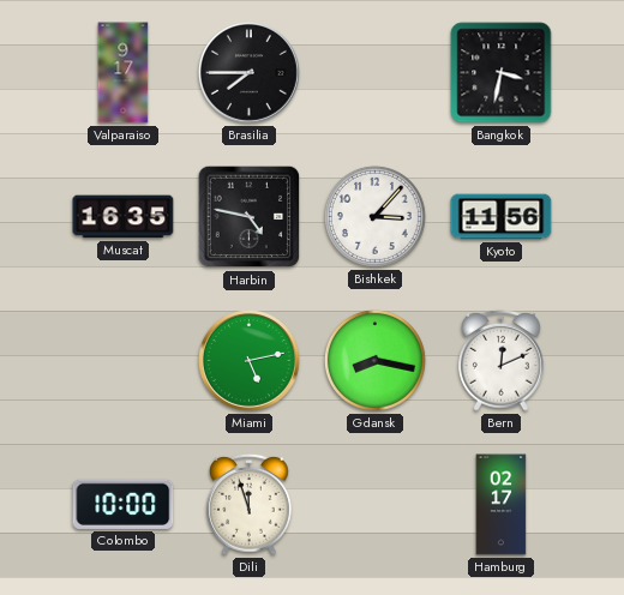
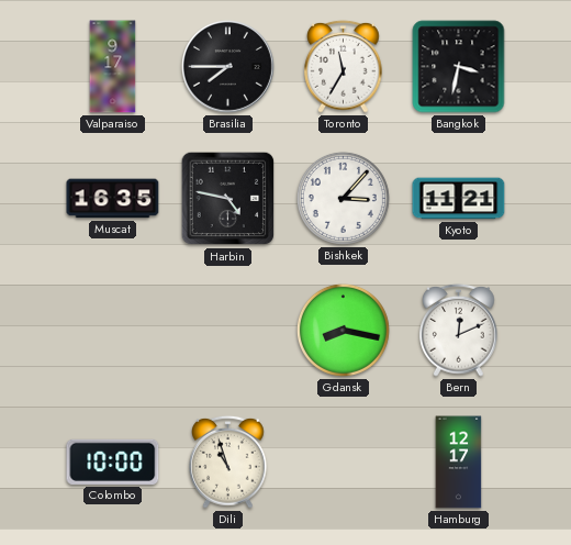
Toronto: none -> 11:35
Kyoto: 11:56 -> 11:21
Miami: 5:13 -> none
Dili: 11:57 -> 10:57
Hamburg: 02:17 -> 12:17
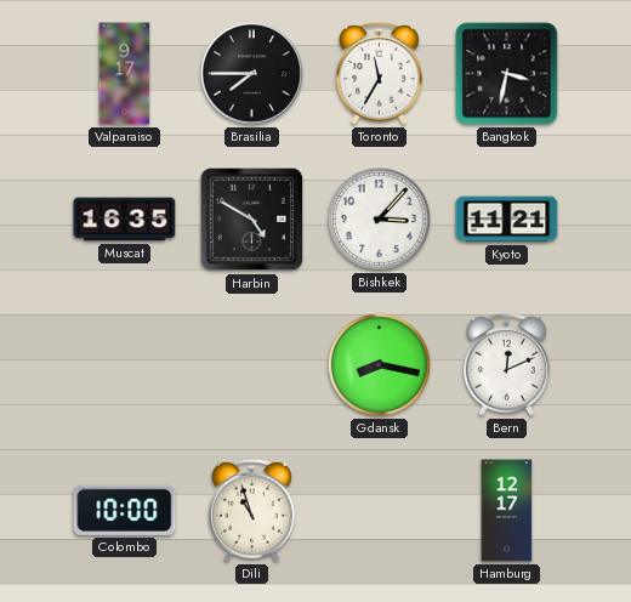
Harbin: 4:47 -> 4:50
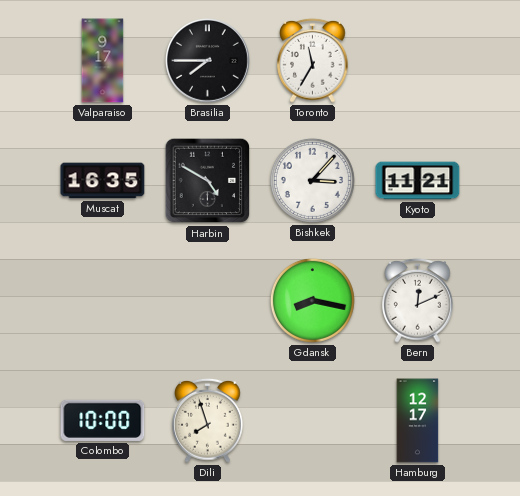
Bangkok: 3:32 -> none
Dili: 10:57 -> 7:57
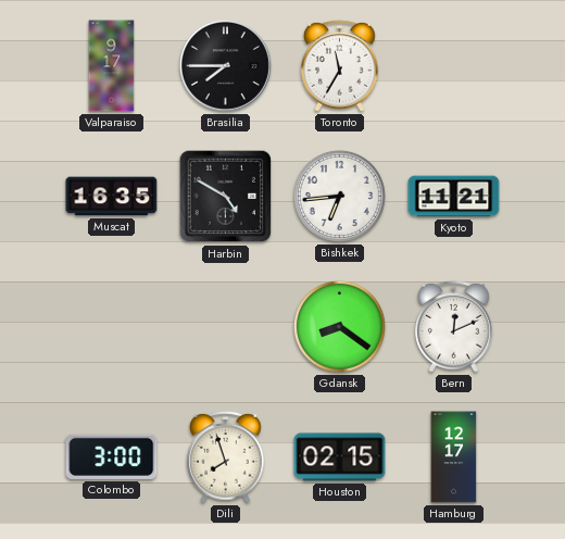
Bishkek: 3:07 -> 6:44
Gdansk: 8:17 -> 8:21
Colombo: 10:00 -> 3:00
Houston: none -> 02:15
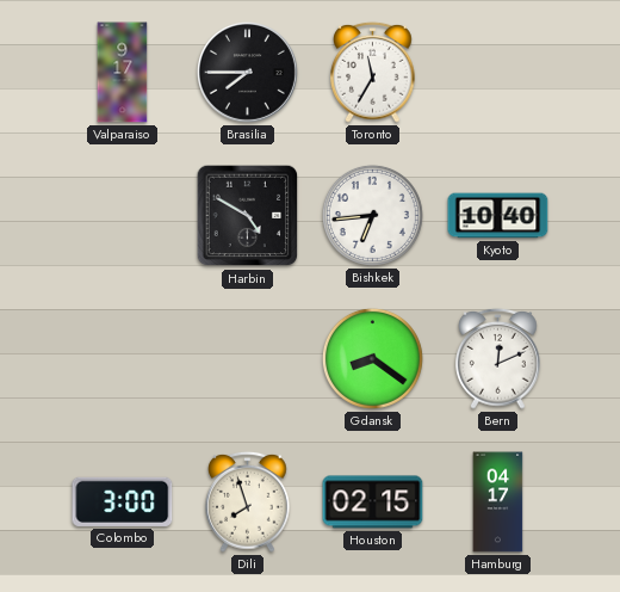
Muscat: 16:35 -> none
Kyoto: 11:21 -> 10:40
Hamburg: 12:17 -> 04:17
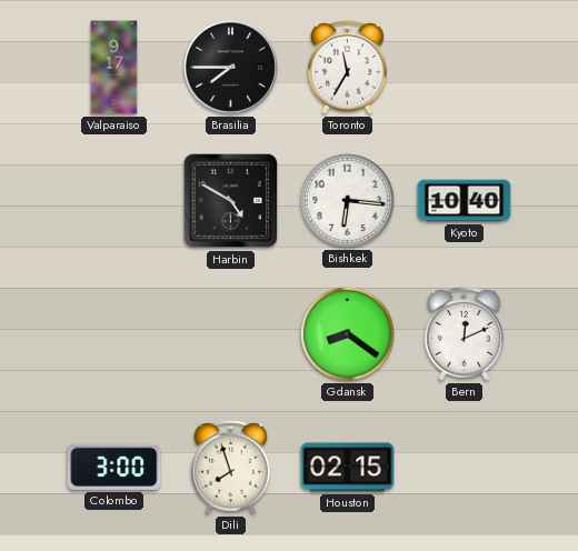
Bishkek: 6:44 -> 6:16
Hamburg: 04:17 -> none
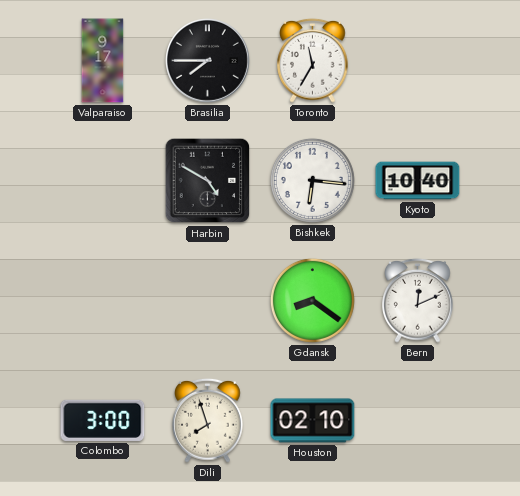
Houston: 02:15 -> 02:10
